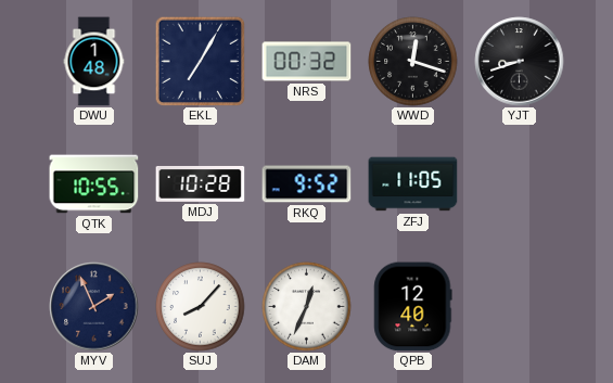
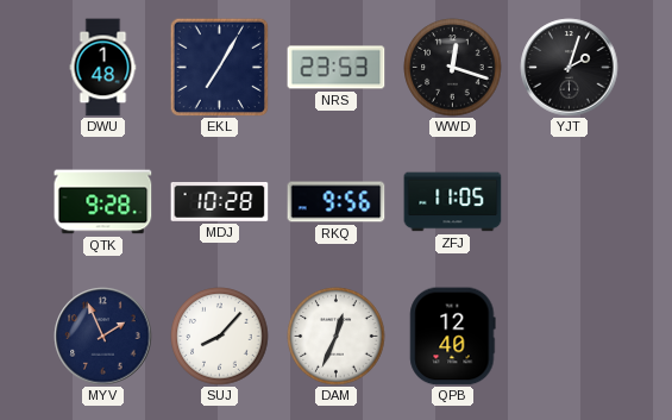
NRS: 00:32 -> 23:53
YJT: 8:42 -> 2:03
QTK: 10:55 -> 9:28
RKQ: 9:52 -> 9:56
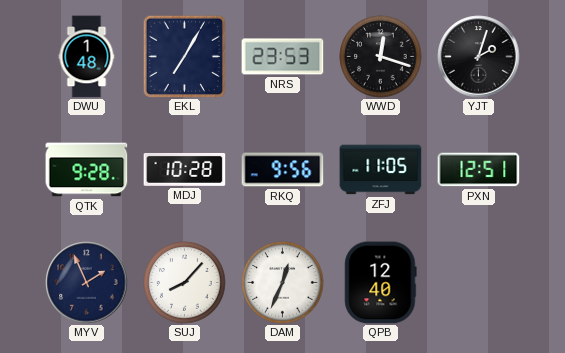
PXN: none -> 12:51
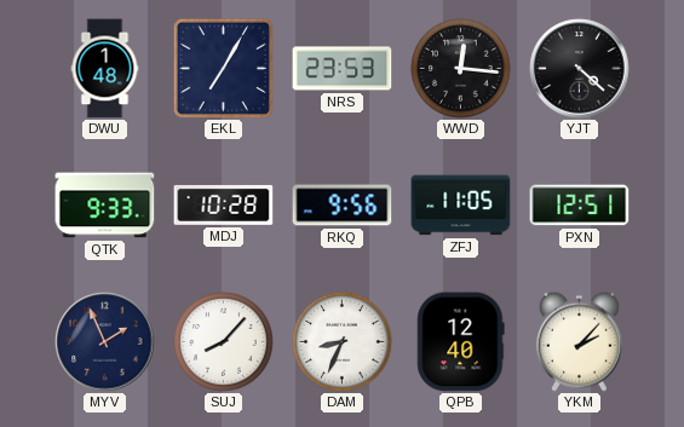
WWD: 12:18 -> 12:16
YJT: 2:03 -> 4:22
QTK: 9:28 -> 9:33
DAM: 12:34 -> 8:34
YKM: none -> 2:07
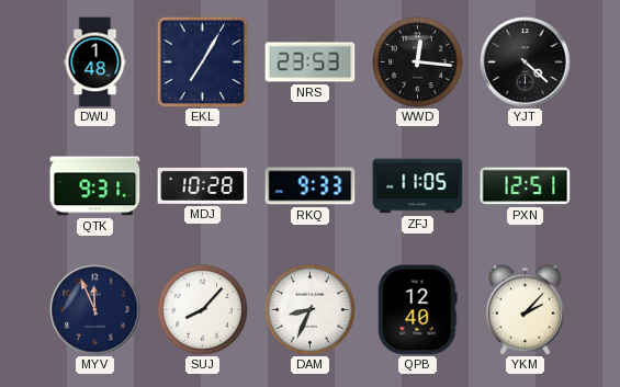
QTK: 9:33 -> 9:31
RKQ: 9:56 -> 9:33
MYV: 1:56 -> 11:56
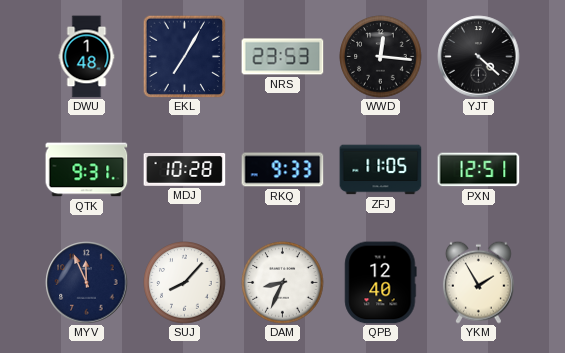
YKM: 2:07 -> 1:55
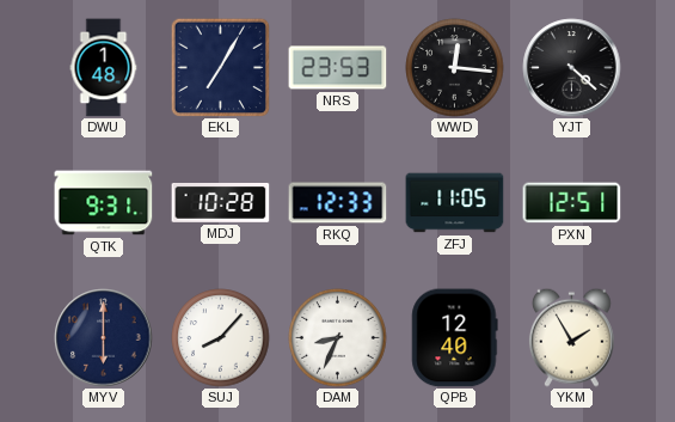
RKQ: 9:33 -> 12:33
MYV: 11:56 -> 6:00
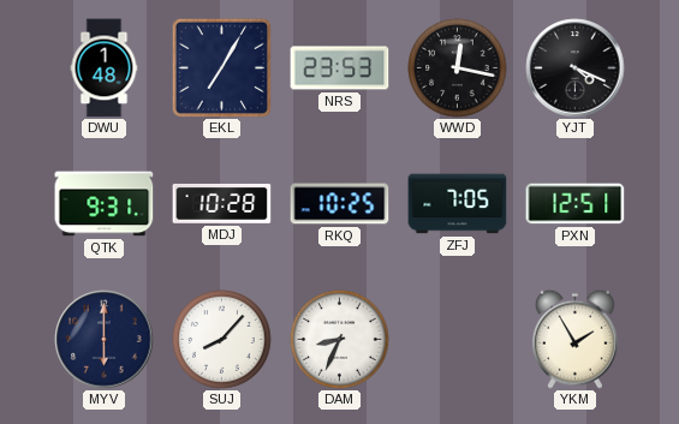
WWD: 12:16 -> 12:17
YJT: 4:22 -> 4:19
RKQ: 12:33 -> 10:25
ZFJ: 11:05 -> 7:05
QPB: 12:40 -> none
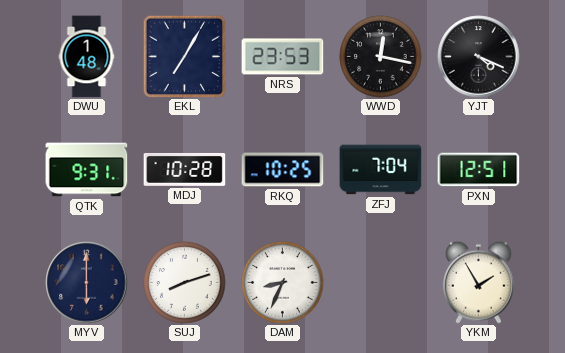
ZFJ: 7:05 -> 7:04
SUJ: 8:07 -> 8:12
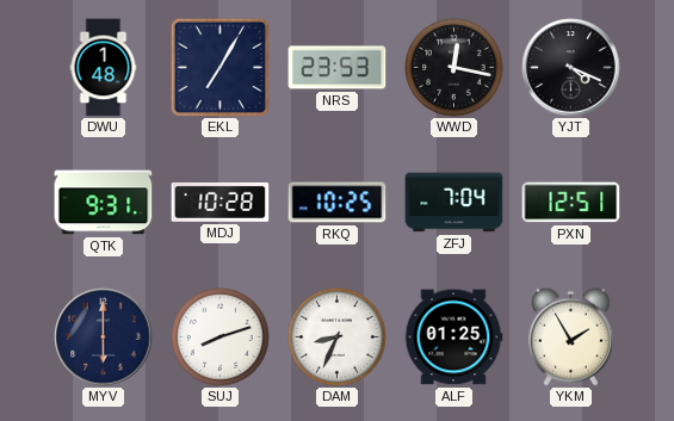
ALF: none -> 01:25
